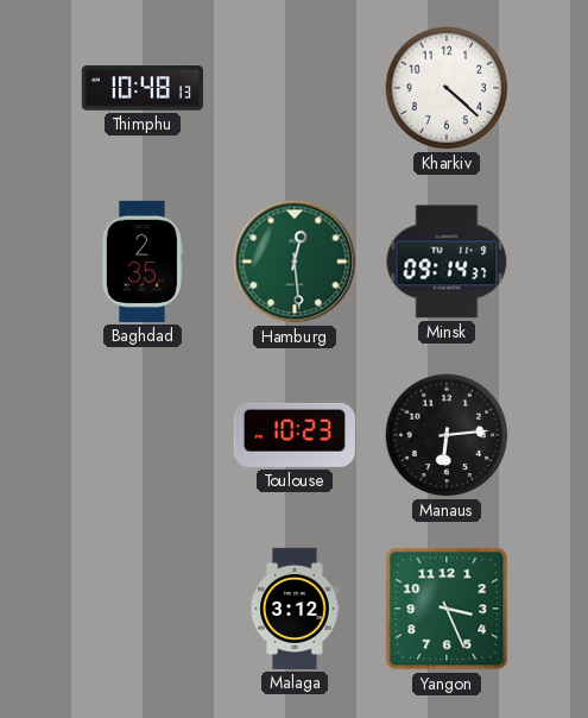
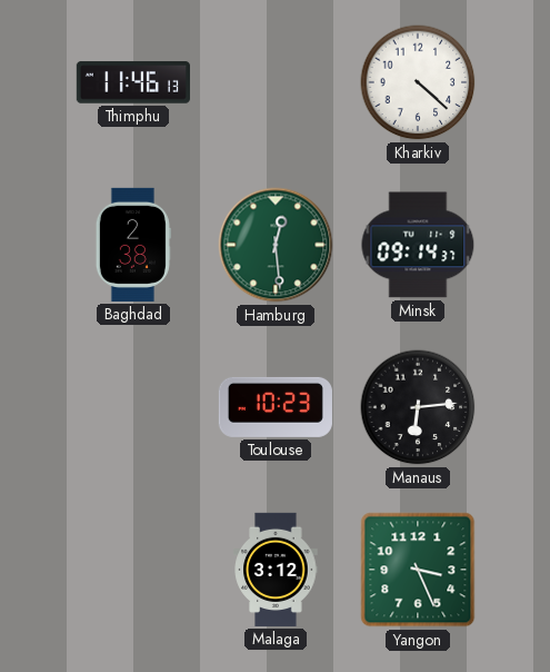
Thimphu: 10:48 -> 11:46
Baghdad: 2:35 -> 2:38
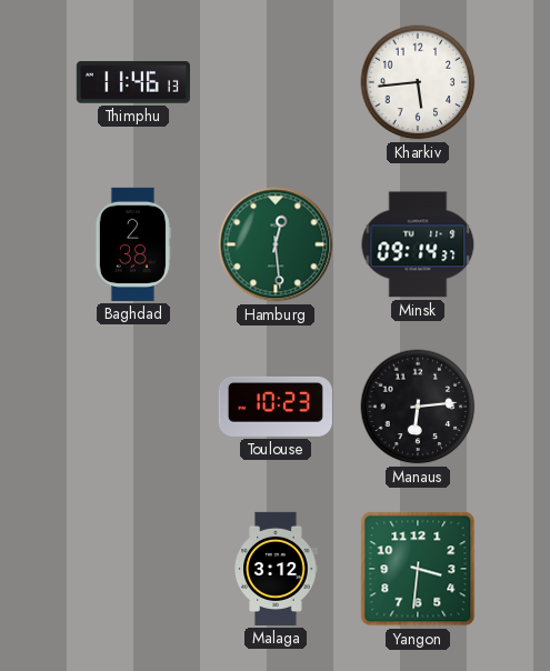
Kharkiv: 4:22 -> 5:44
Yangon: 3:26 -> 3:31
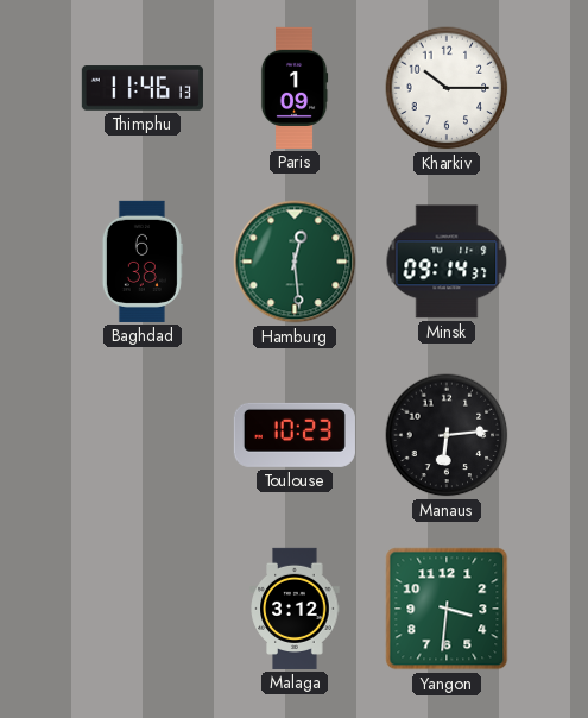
Paris: none -> 1:09
Kharkiv: 5:44 -> 10:15
Baghdad: 2:38 -> 6:38
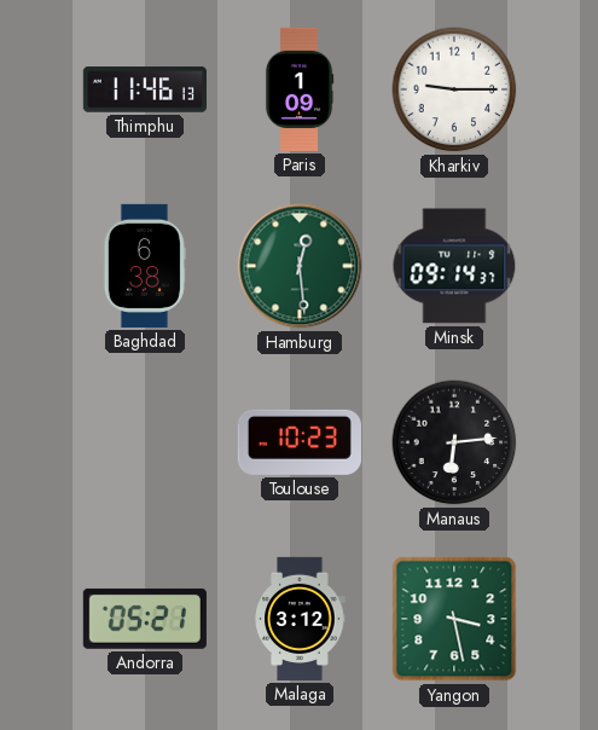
Kharkiv: 10:15 -> 9:15
Andorra: none -> 05:21
Yangon: 3:31 -> 3:28
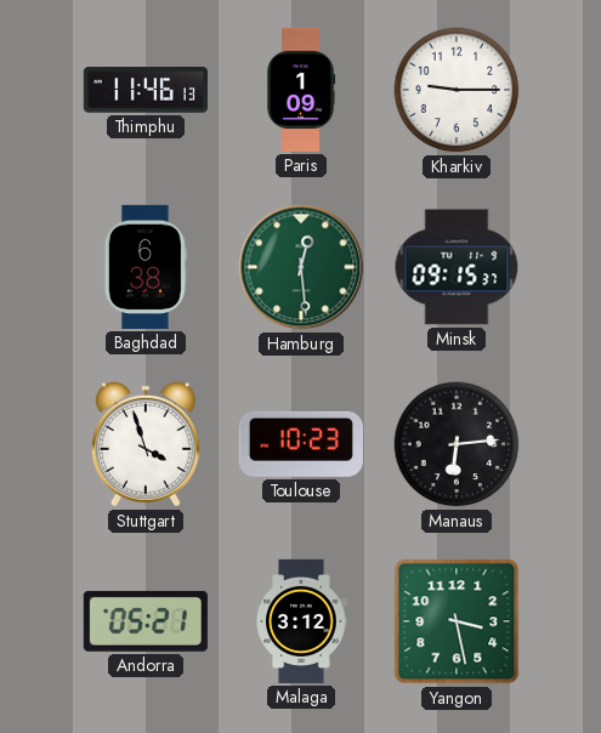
Minsk: 09:14 -> 09:15
Stuttgart: none -> 3:57
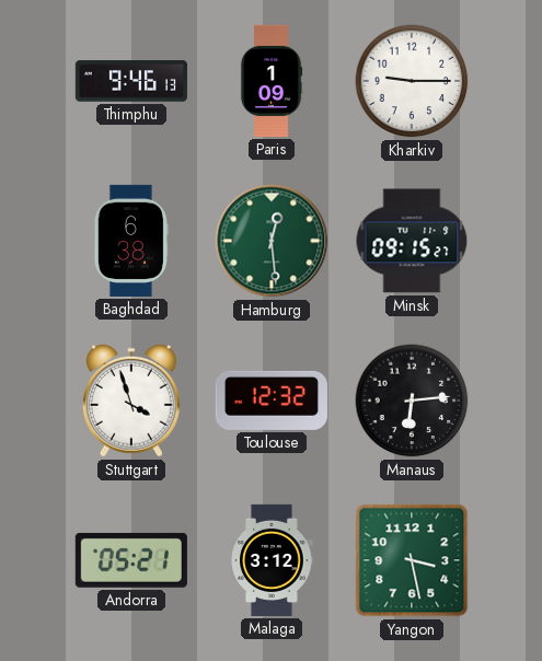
Thimphu: 11:46 -> 9:46
Minsk: 09:15:37 -> 09:15:27
Toulouse: 10:23 -> 12:32
